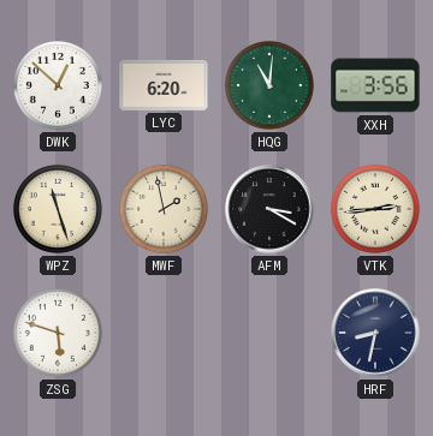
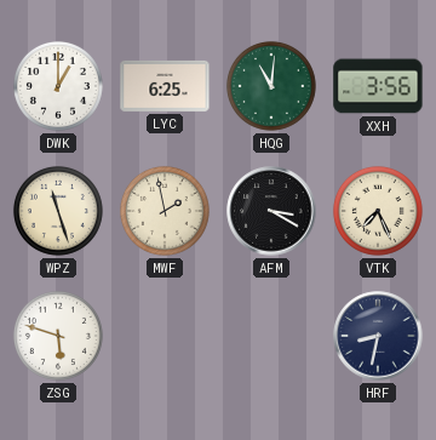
DWK: 12:52 -> 1:00
LYC: 6:20 -> 6:25
VTK: 2:44 -> 7:26
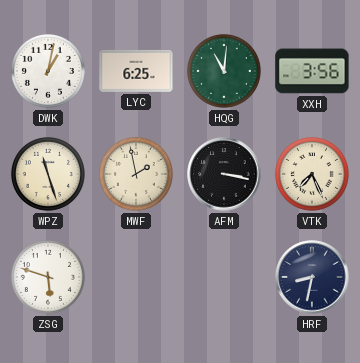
DWK: 1:00 -> 1:02
AFM: 3:20 -> 3:17
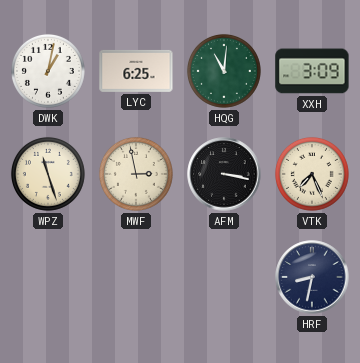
XXH: 3:56 -> 3:09
MWF: 1:58 -> 2:58
ZSG: 5:48 -> none
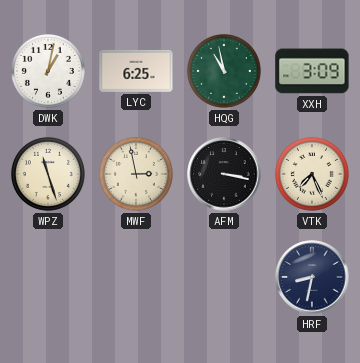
HQG: 11:01 -> 10:58
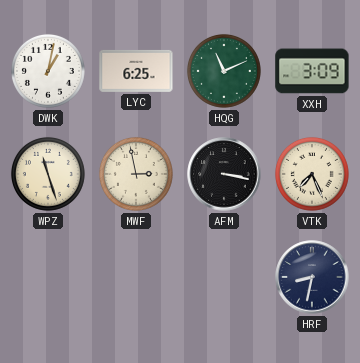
HQG: 10:58 -> 11:11
